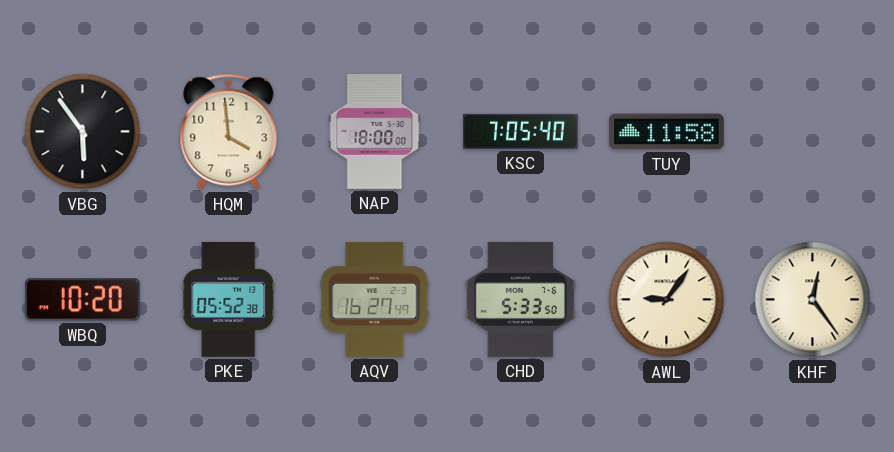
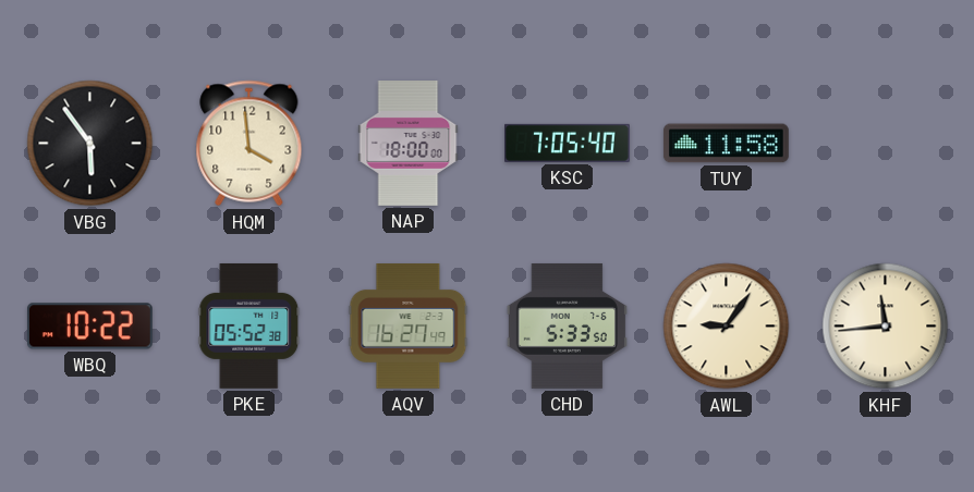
WBQ: 10:20 -> 10:22
KHF: 12:24 -> 11:44
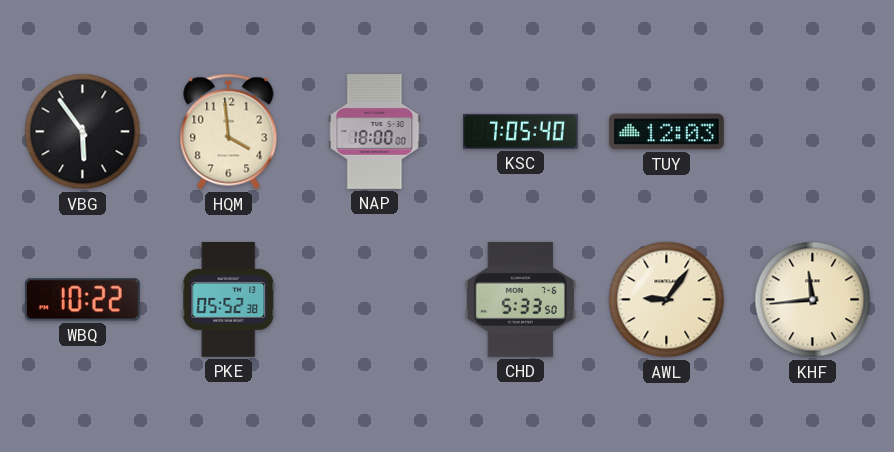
TUY: 11:58 -> 12:03
AQV: 16:27 -> none
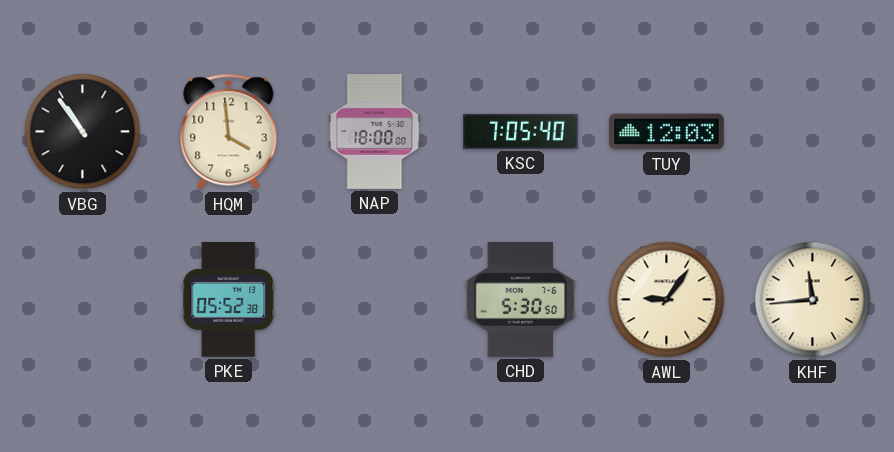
VBG: 5:54 -> 10:54
WBQ: 10:22 -> none
CHD: 5:33 -> 5:30
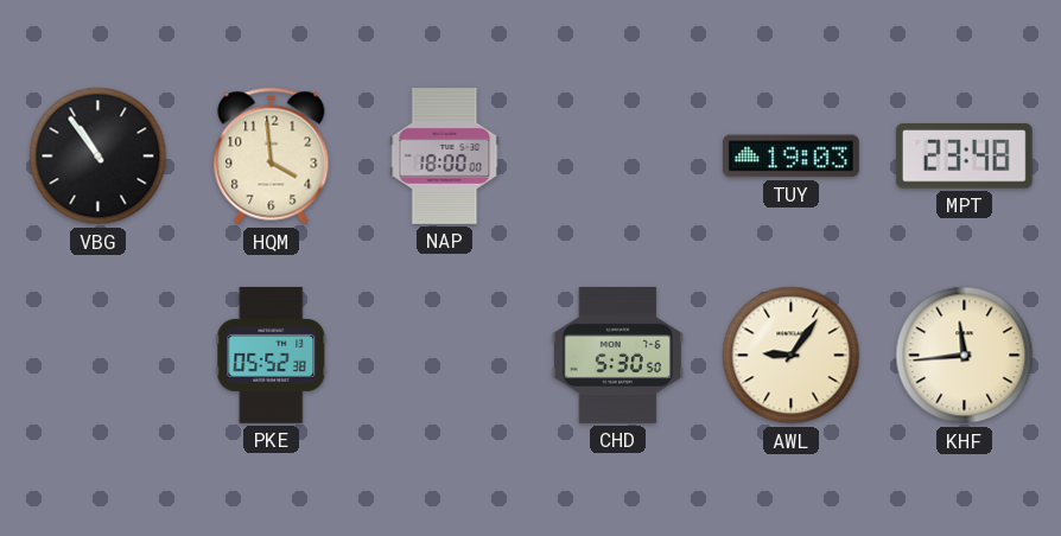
KSC: 7:05 -> none
TUY: 12:03 -> 19:03
MPT: none -> 23:48
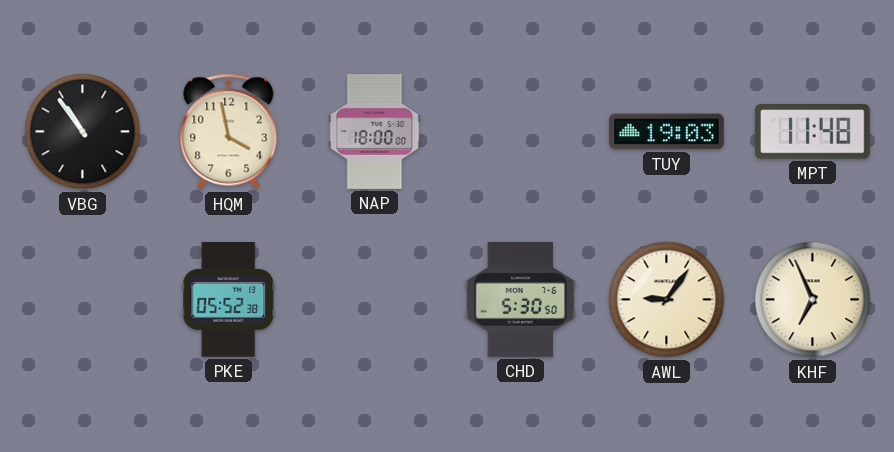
HQM: 3:59 -> 3:58
MPT: 23:48 -> 11:48
KHF: 11:44 -> 6:56
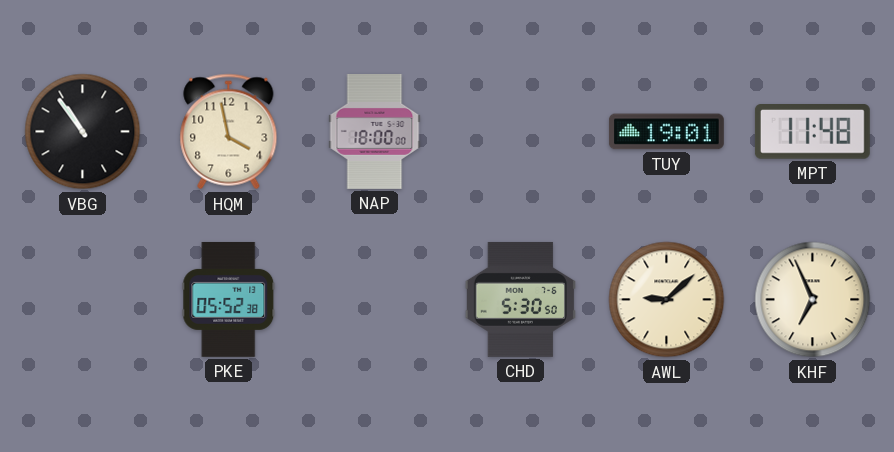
TUY: 19:03 -> 19:01
AWL: 9:06 -> 9:08
